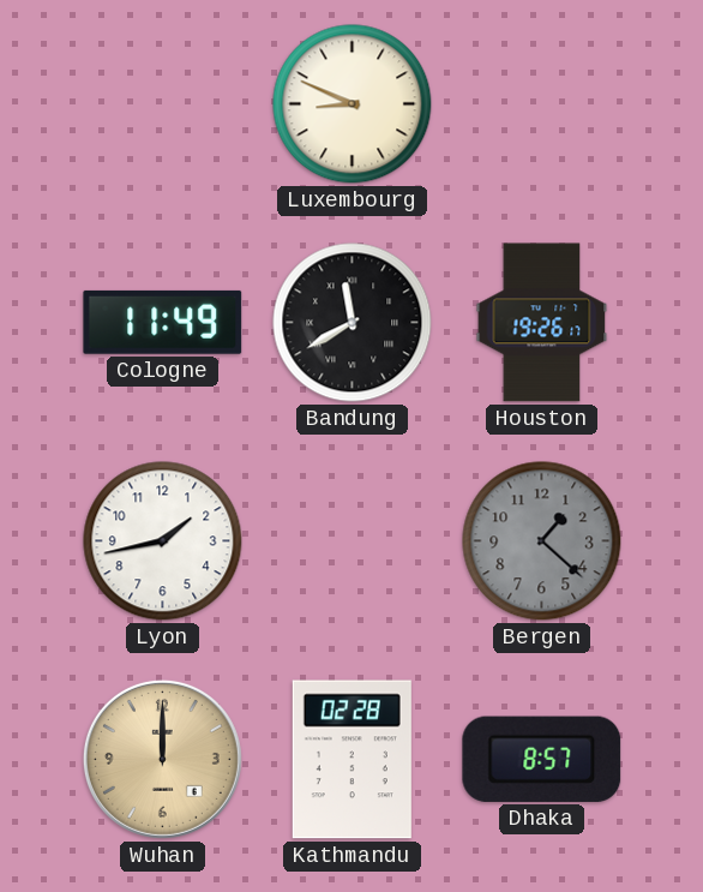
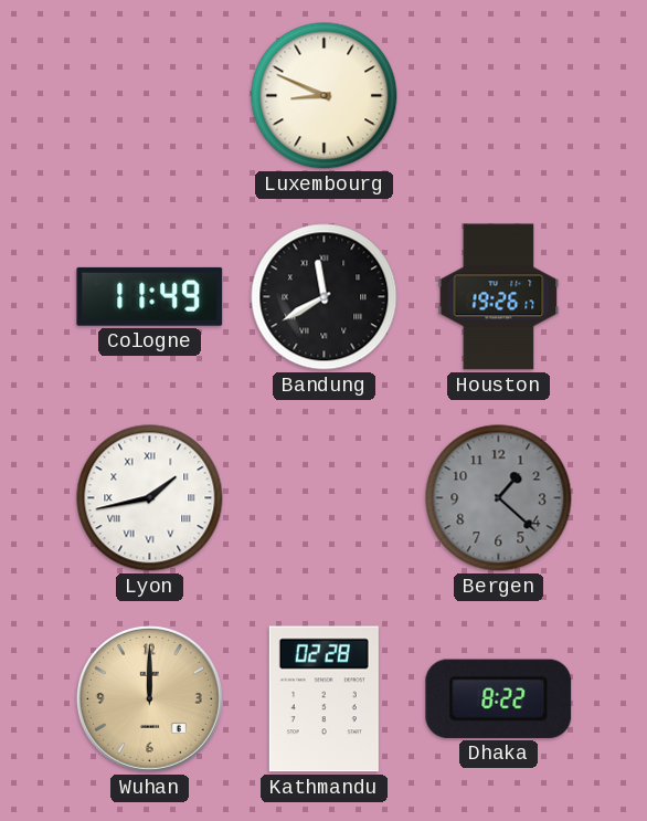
Lyon numerals: Arabic -> Roman
Dhaka: 8:57 -> 8:22
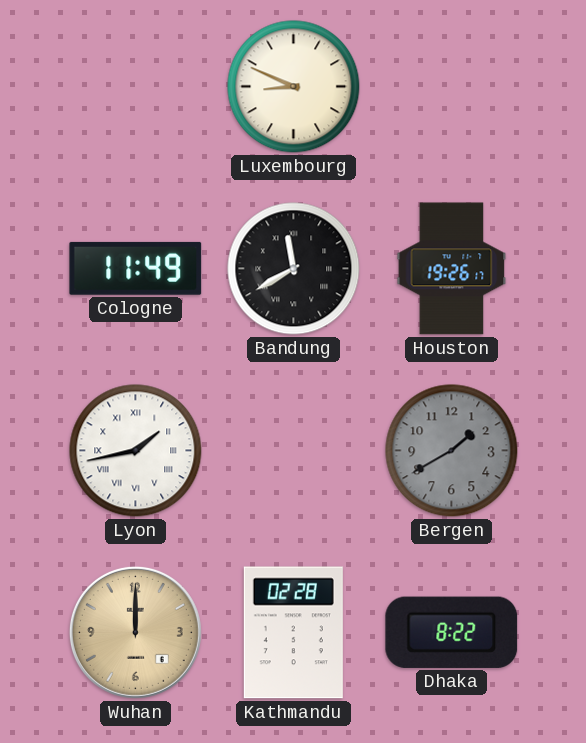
Bergen: 1:22 -> 1:40
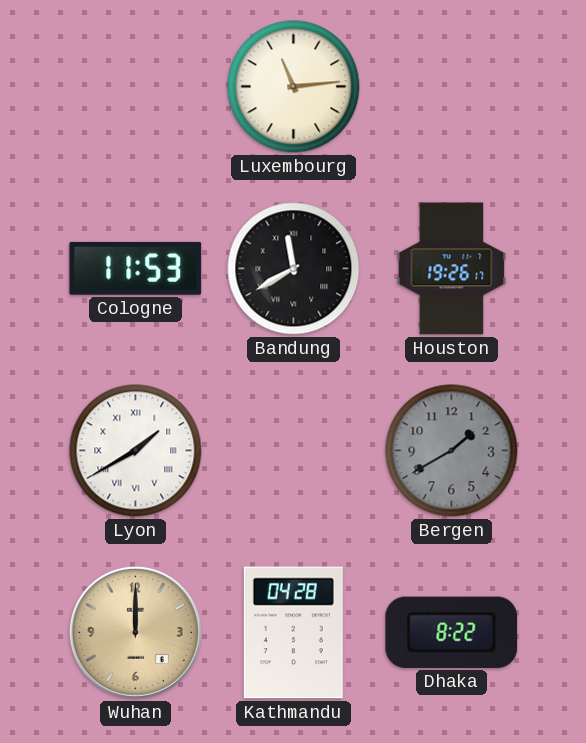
Luxembourg: 8:49 -> 11:14
Cologne: 11:49 -> 11:53
Lyon: 1:43 -> 1:40
Kathmandu: 02:28 -> 04:28
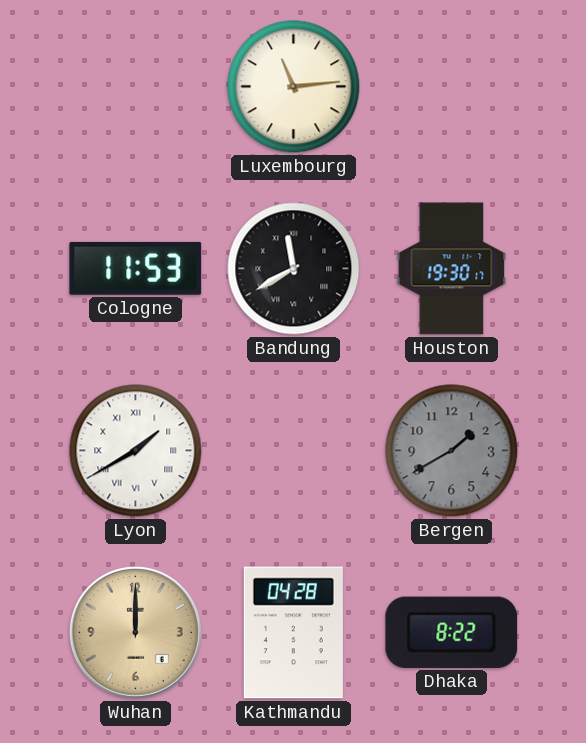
Houston: 19:26 -> 19:30
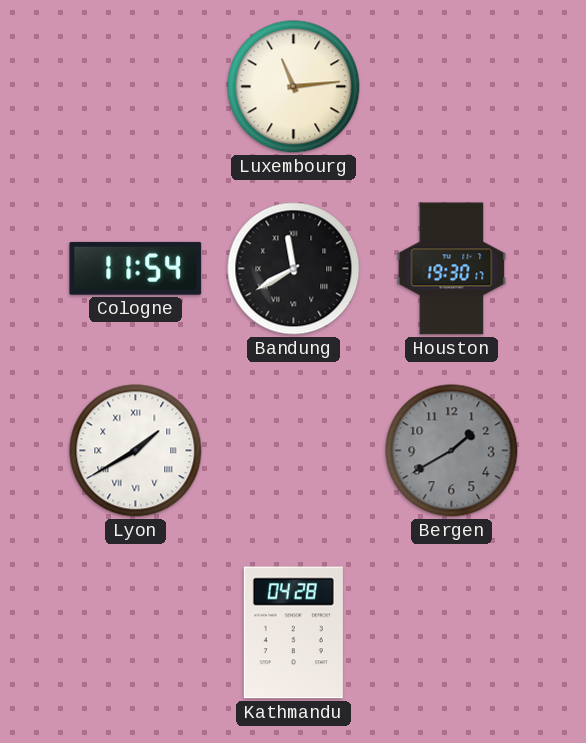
Cologne: 11:53 -> 11:54
Wuhan: 12:00 -> none
Dhaka: 8:22 -> none
